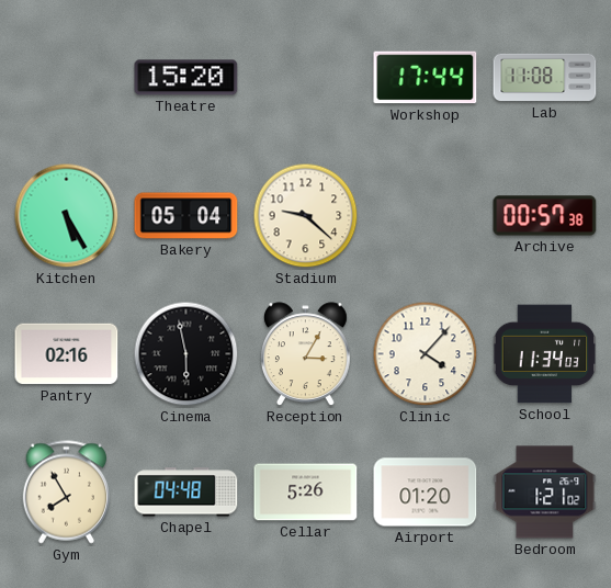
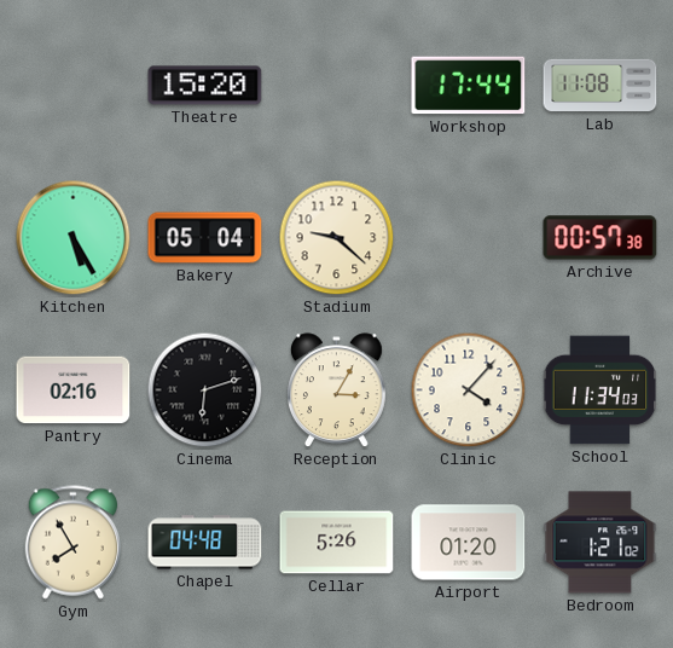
Cinema: 5:58 -> 6:12
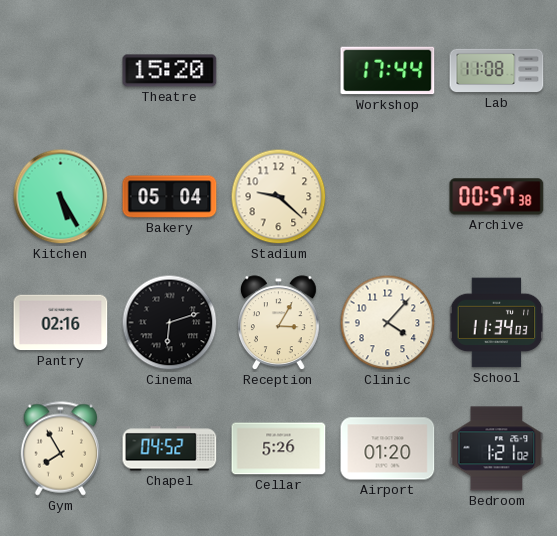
Chapel: 04:48 -> 04:52
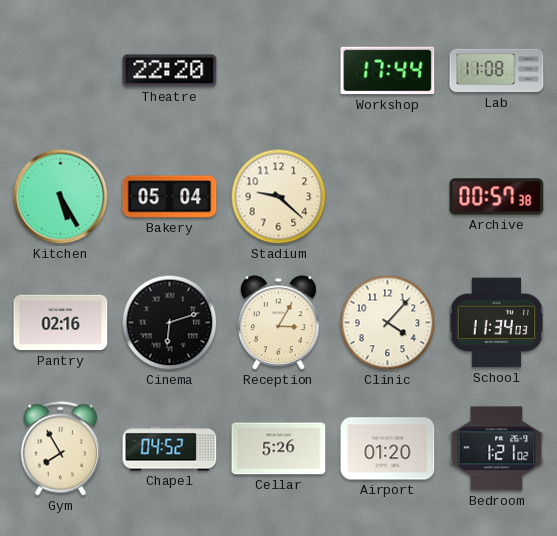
Theatre: 15:20 -> 22:20
